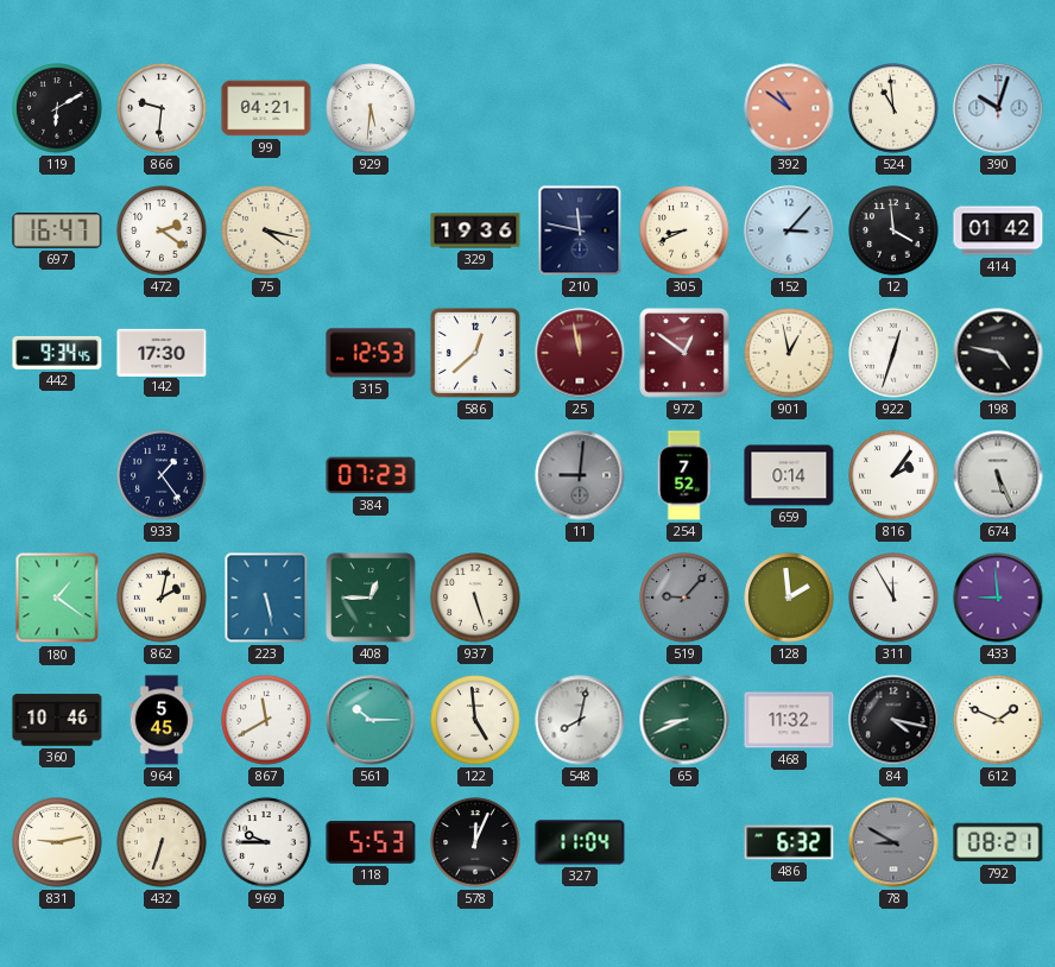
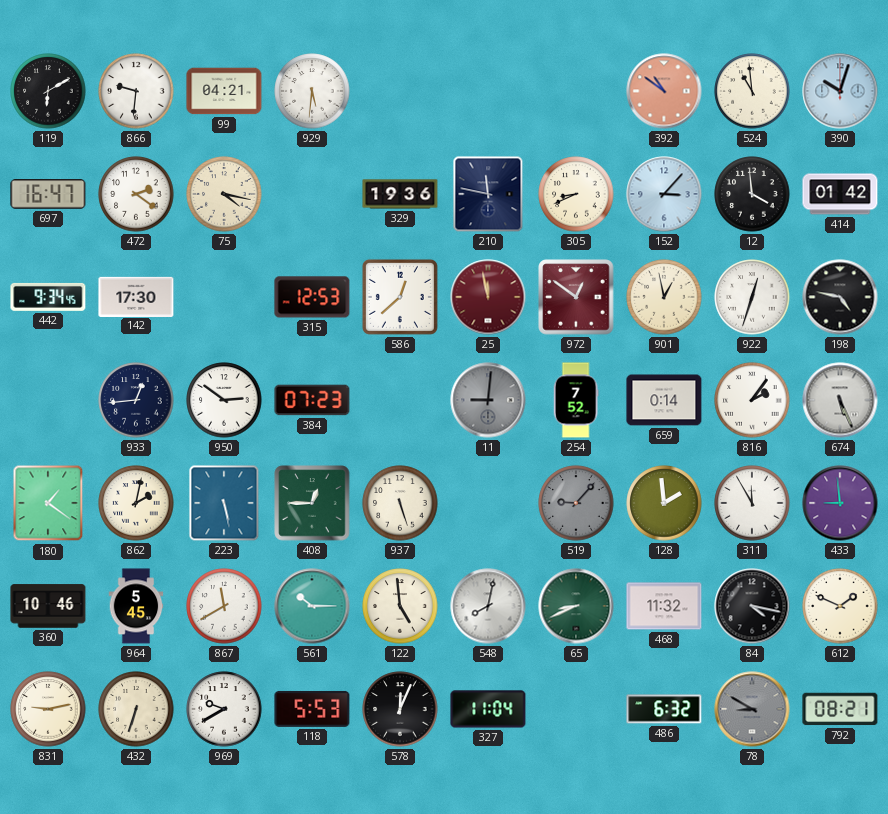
933: 1:24 -> 12:44
950: none -> 2:51
969: 9:45 -> 9:40
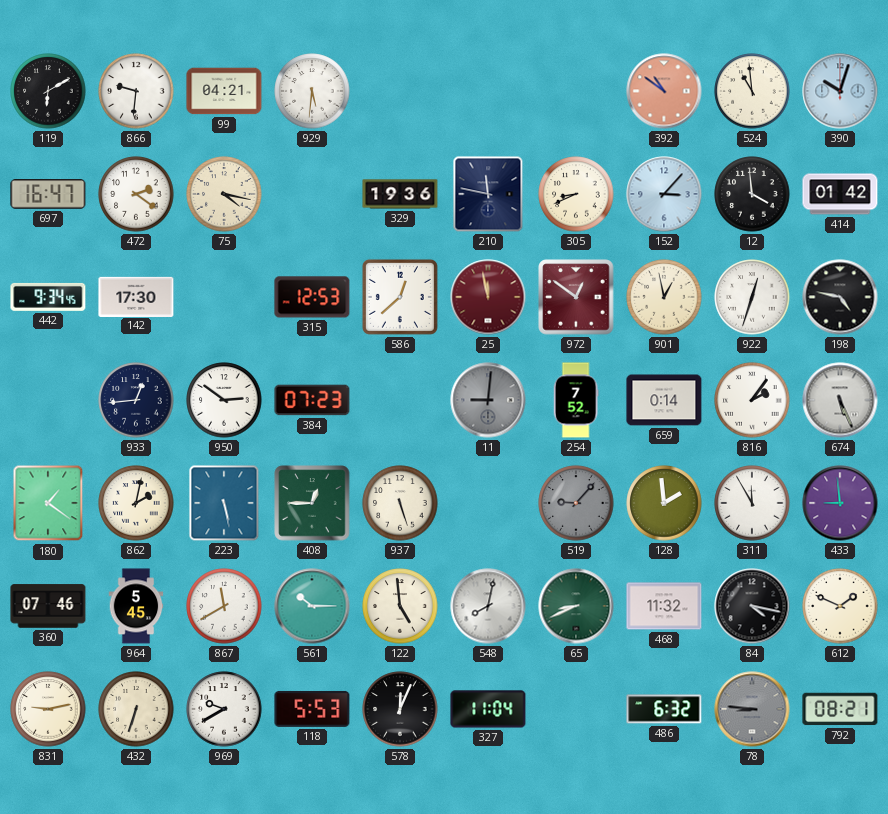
360: 10:46 -> 07:46
78: 8:50 -> 8:46
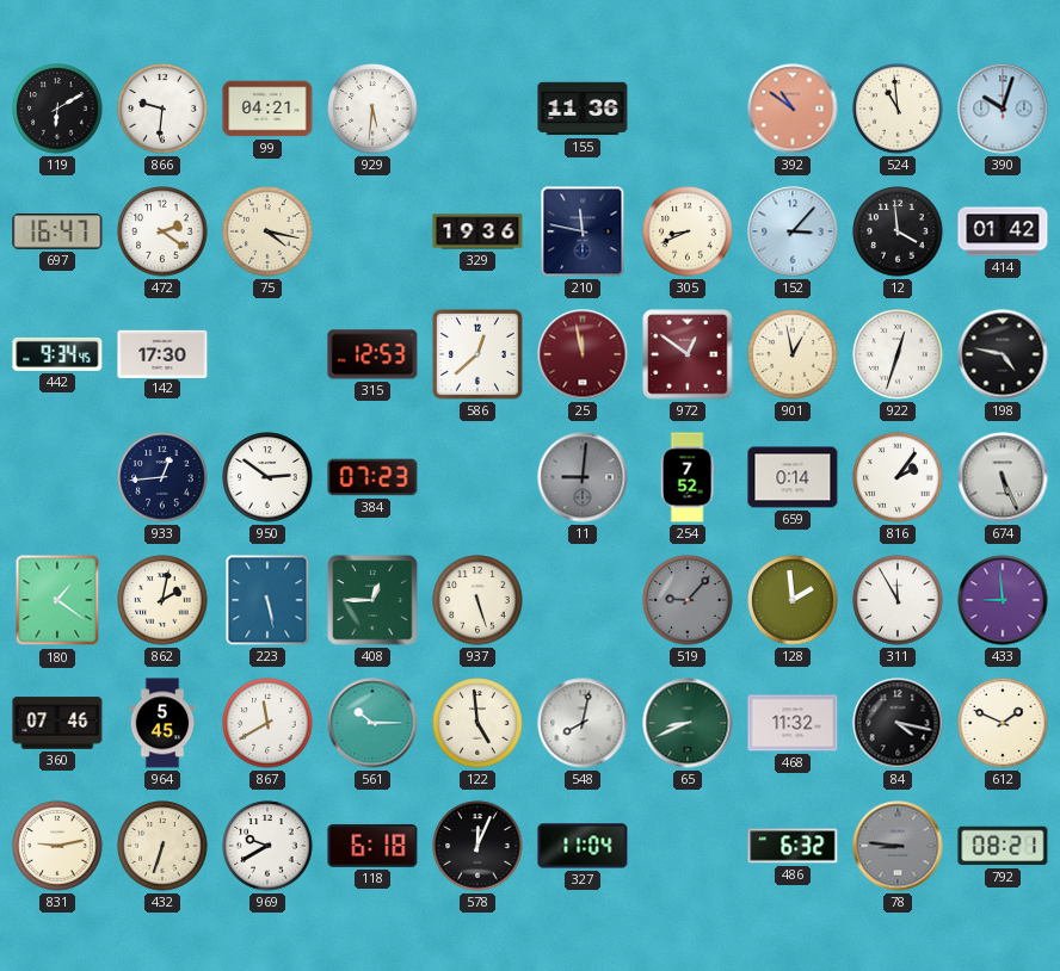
155: none -> 11:36
118: 5:53 -> 6:18
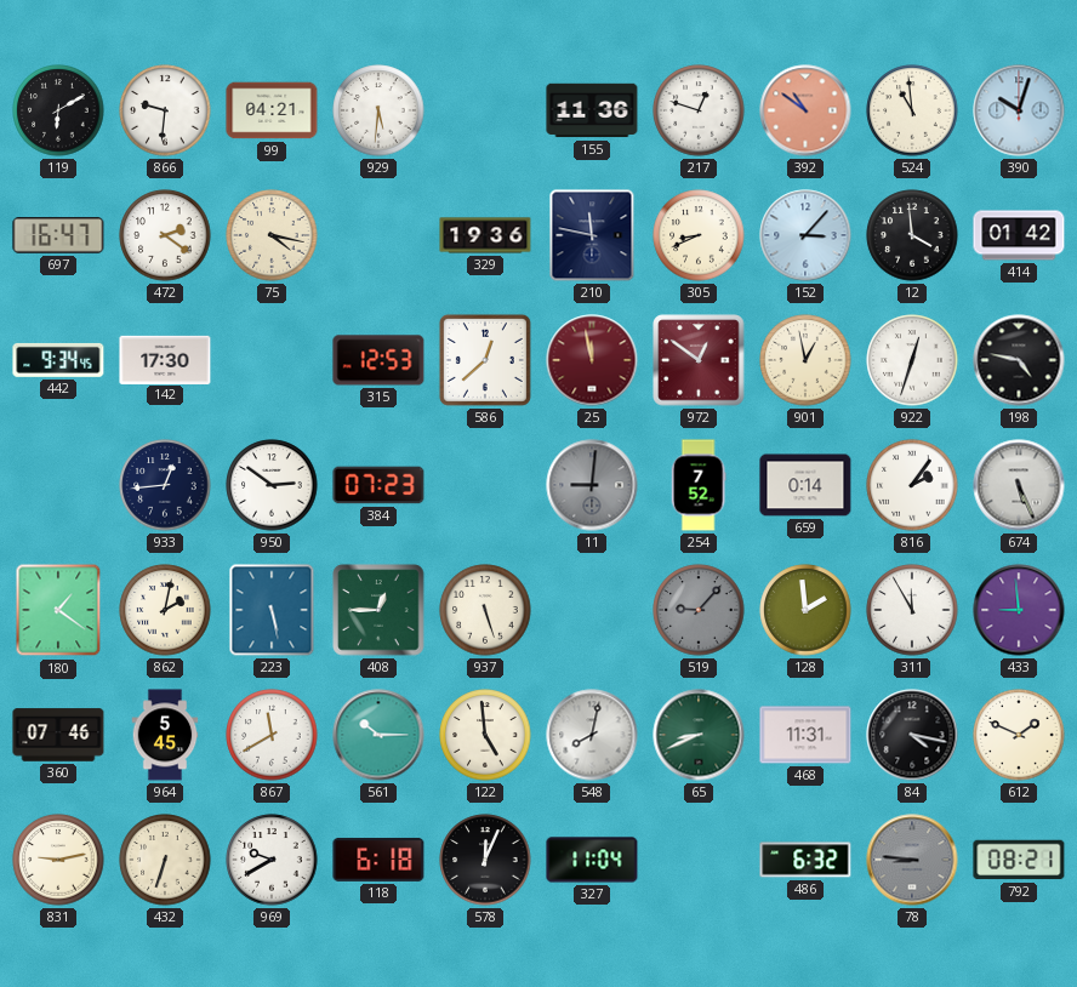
217: none -> 12:48
468: 11:32 -> 11:31
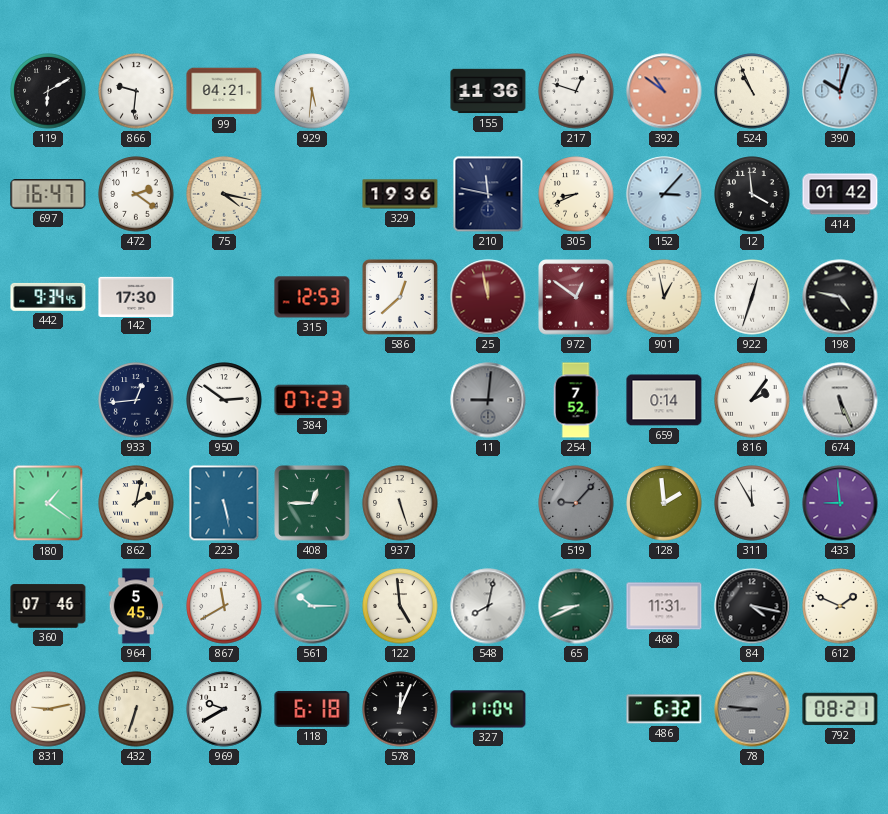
524: 10:59 -> 10:56
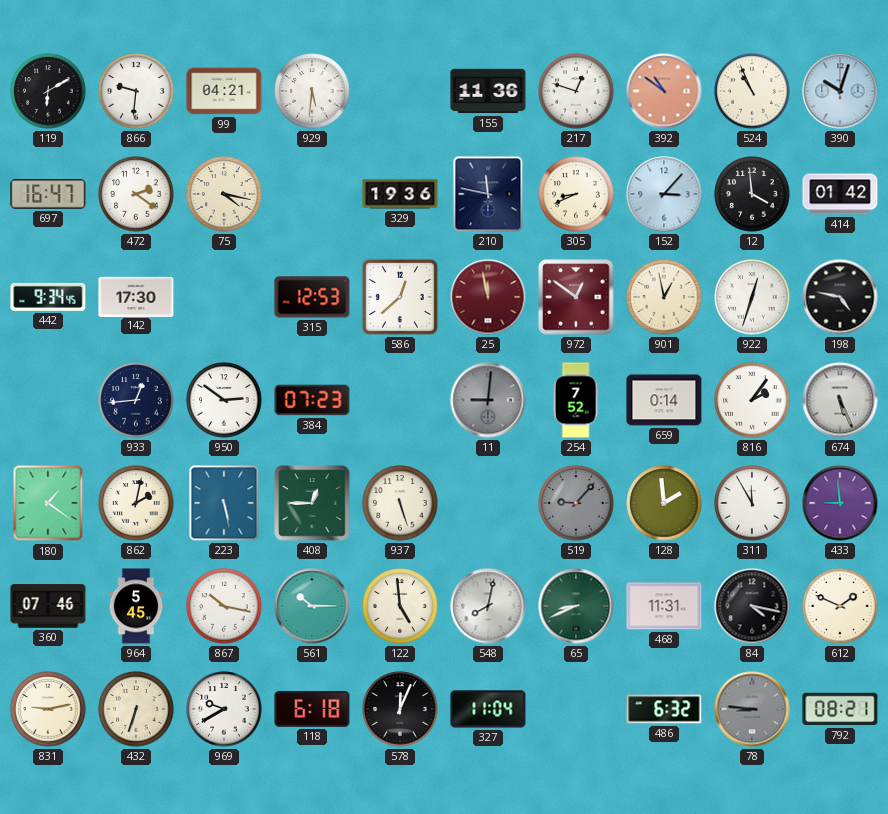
867: 11:40 -> 10:17
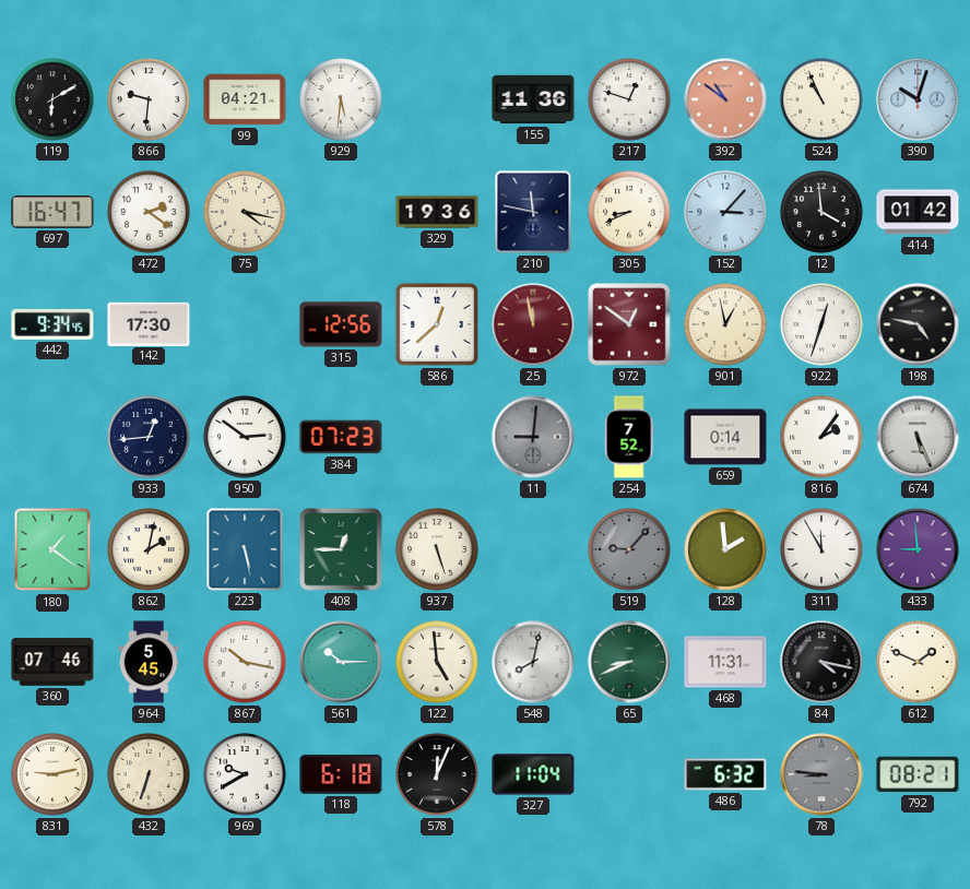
315: 12:53 -> 12:56
